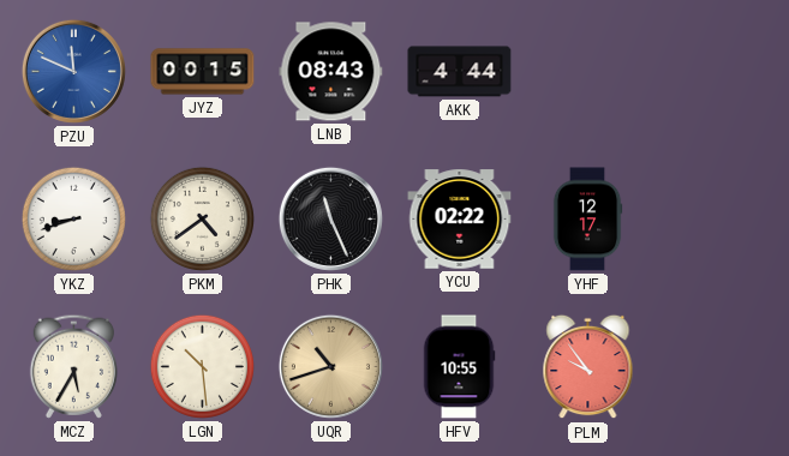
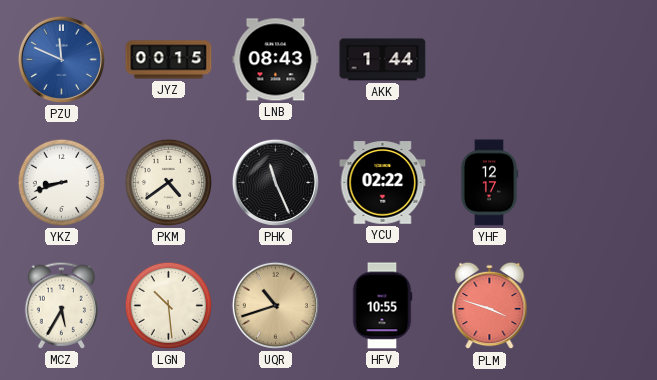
AKK: 4:44 -> 1:44
PLM: 9:54 -> 3:48
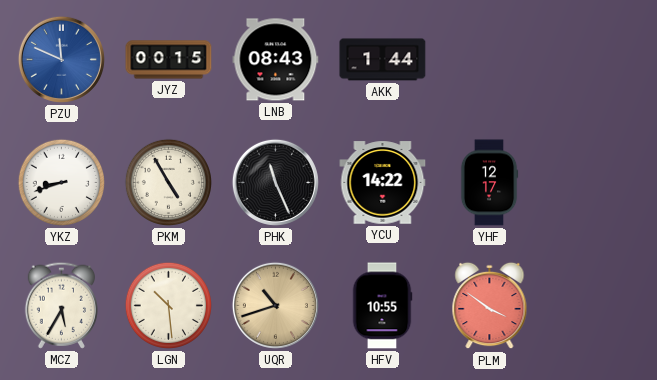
PKM: 4:39 -> 4:55
YCU: 02:22 -> 14:22
PLM: 3:48 -> 3:51
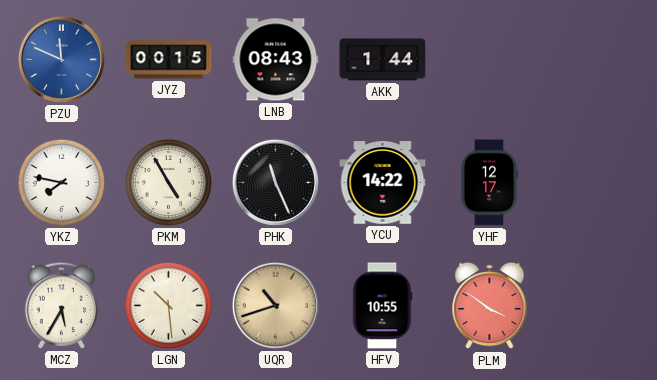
YKZ: 8:42 -> 7:47
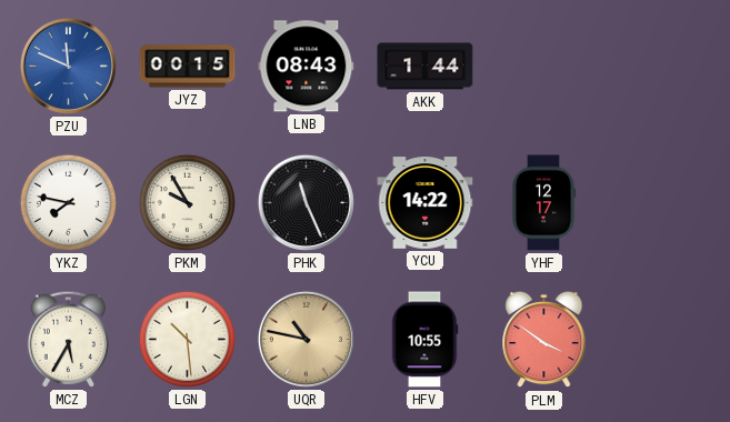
PKM: 4:55 -> 9:55
UQR: 10:42 -> 10:47
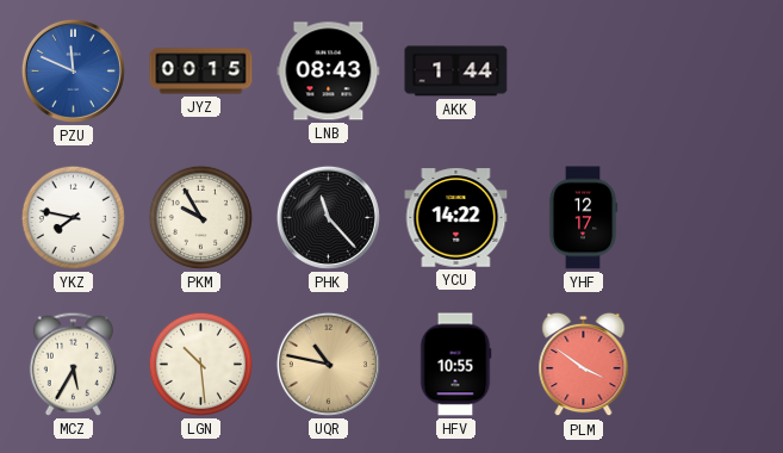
PHK: 11:26 -> 11:23
